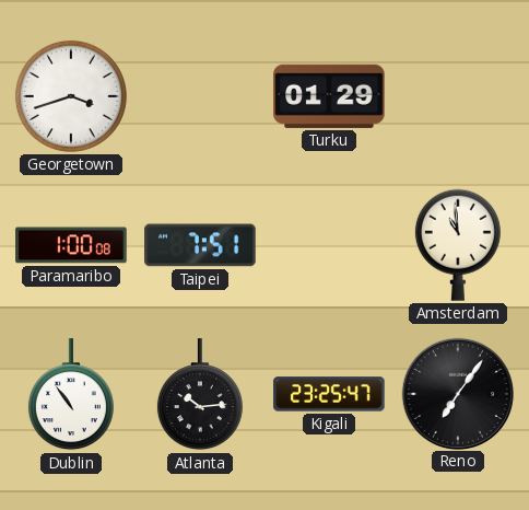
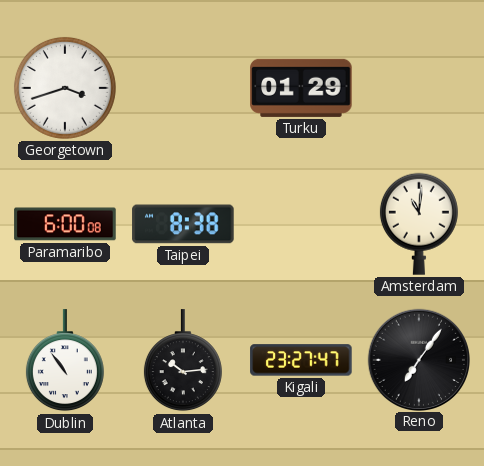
Paramaribo: 1:00 -> 6:00
Taipei: 7:51 -> 8:38
Amsterdam: 10:59 -> 11:01
Kigali: 23:25 -> 23:27
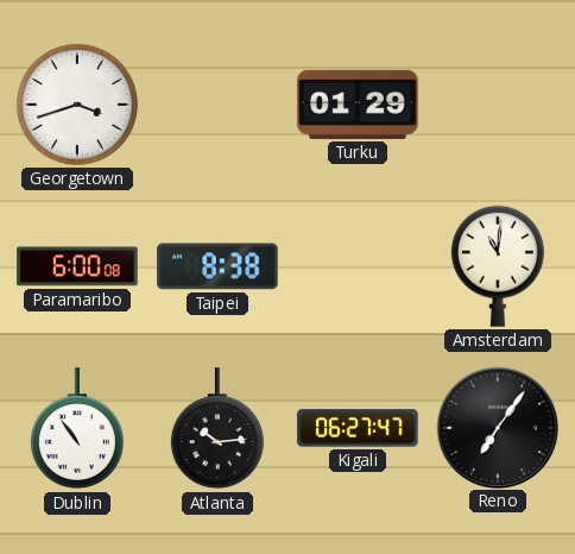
Kigali: 23:27 -> 06:27
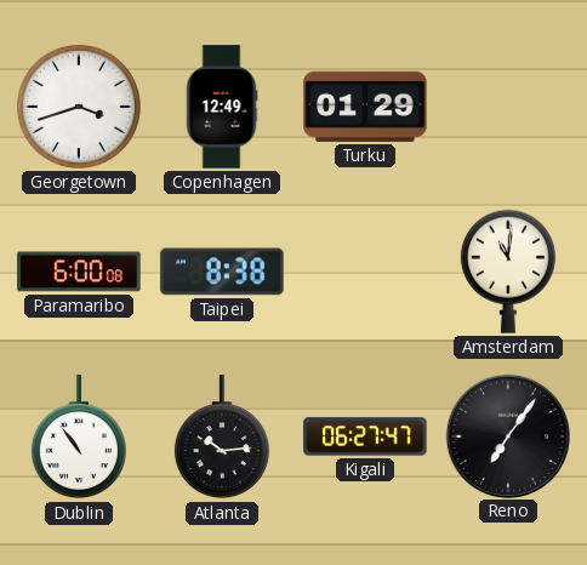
Copenhagen: none -> 12:49
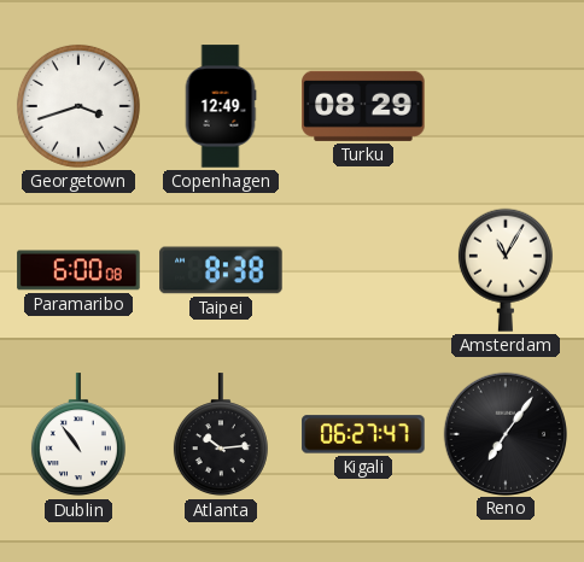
Turku: 01:29 -> 08:29
Amsterdam: 11:01 -> 11:05
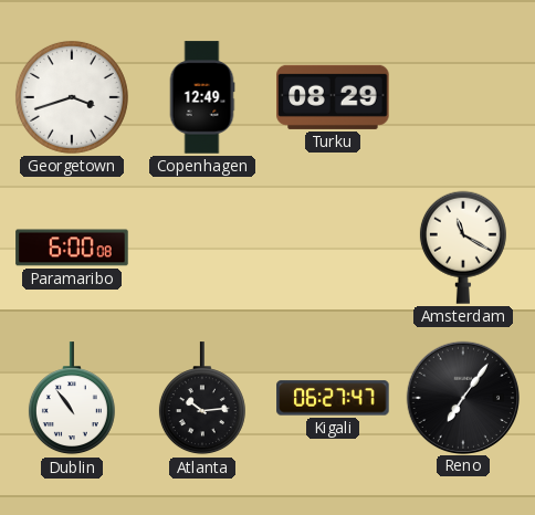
Taipei: 8:38 -> none
Amsterdam: 11:05 -> 11:20
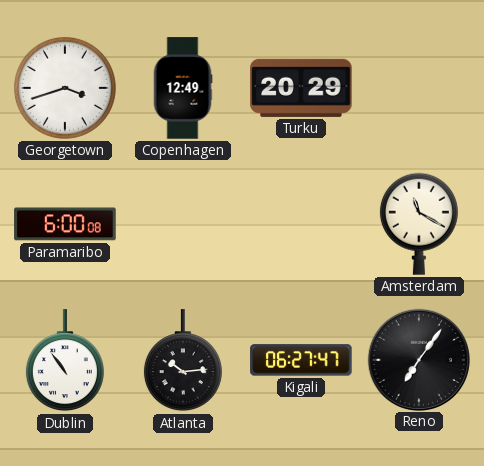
Turku: 08:29 -> 20:29
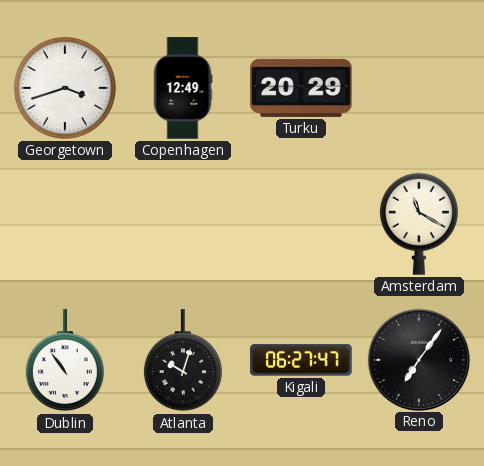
Paramaribo: 6:00 -> none
Atlanta: 10:14 -> 10:03
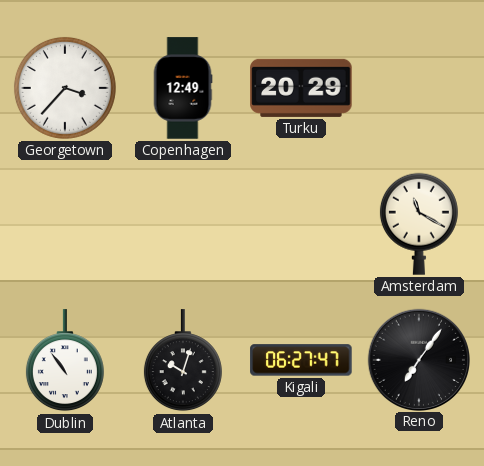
Georgetown: 3:42 -> 3:37
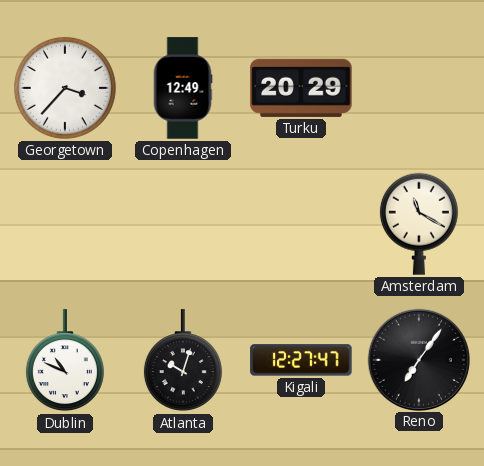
Dublin: 10:54 -> 10:49
Kigali: 06:27 -> 12:27
